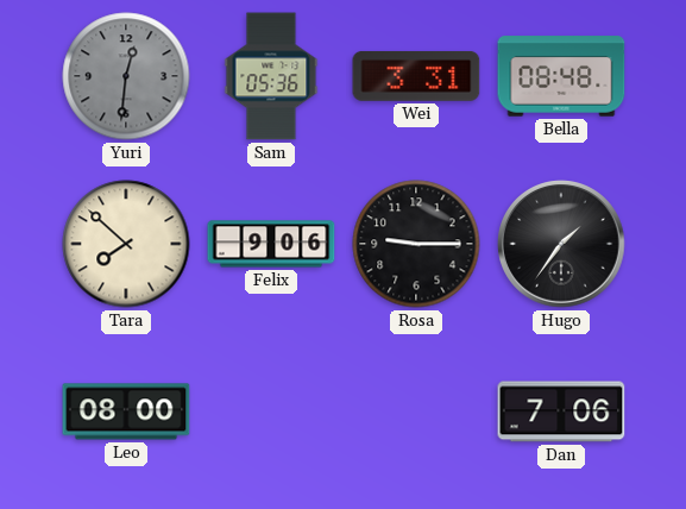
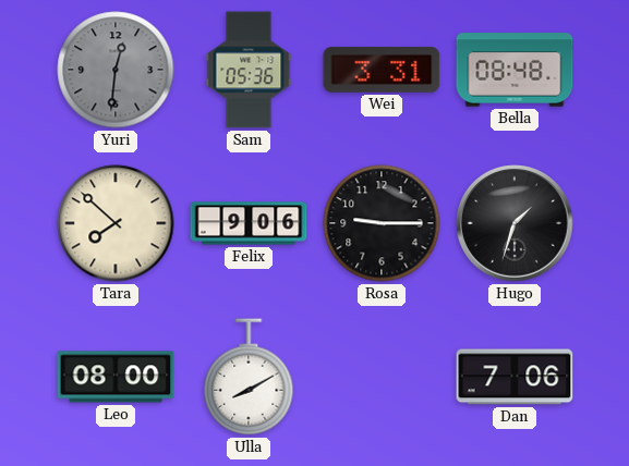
Hugo: 1:36 -> 1:33
Ulla: none -> 8:10
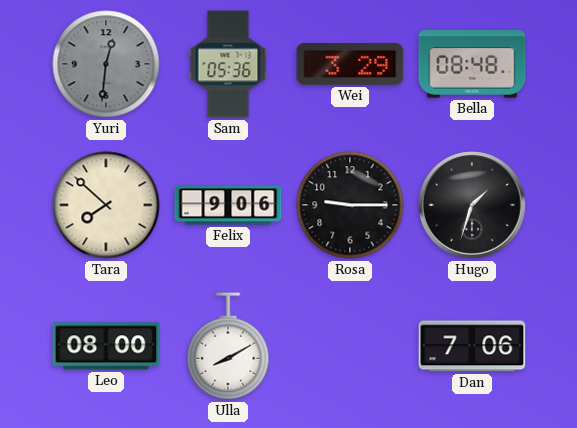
Wei: 3:31 -> 3:29
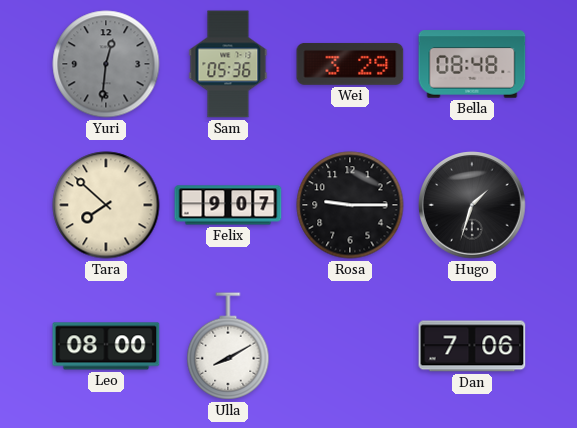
Felix: 9:06 -> 9:07
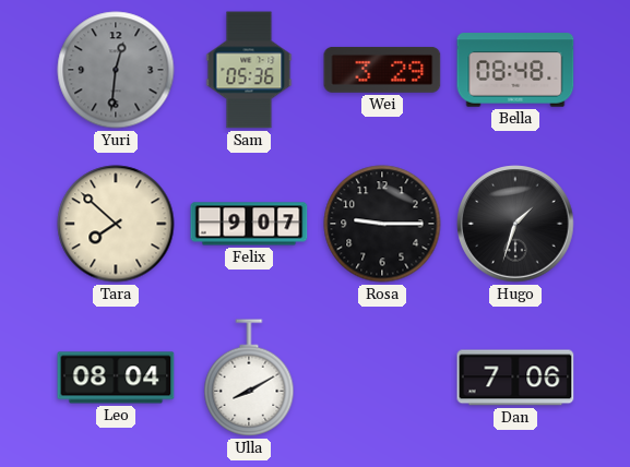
Leo: 08:00 -> 08:04
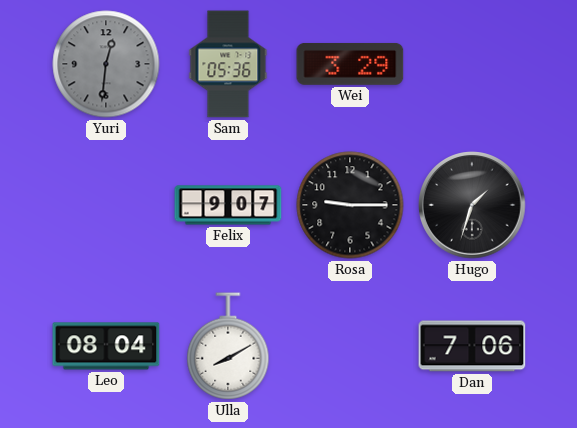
Bella: 08:48 -> none
Tara: 7:52 -> none
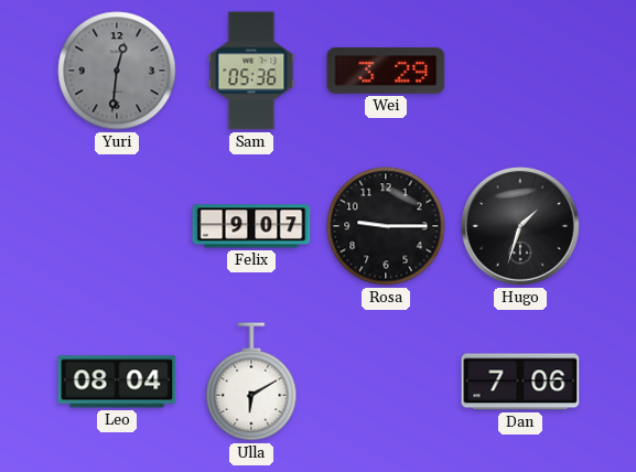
Ulla: 8:10 -> 6:10
